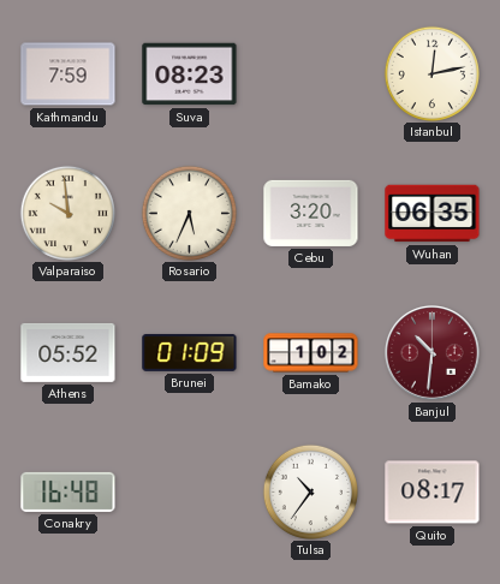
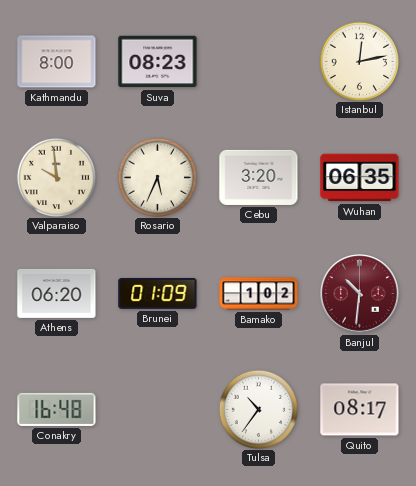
Kathmandu: 7:59 -> 8:00
Athens: 05:52 -> 06:20
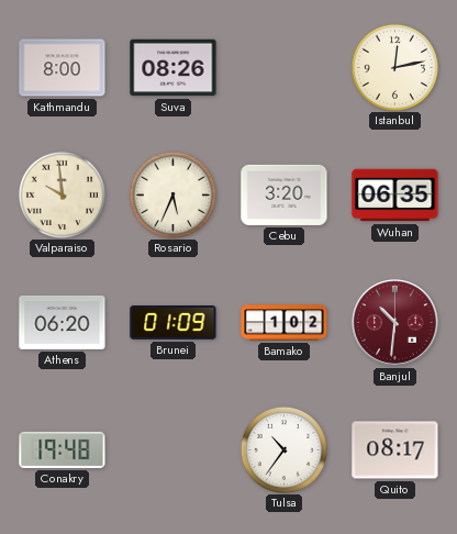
Suva: 08:23 -> 08:26
Conakry: 16:48 -> 19:48
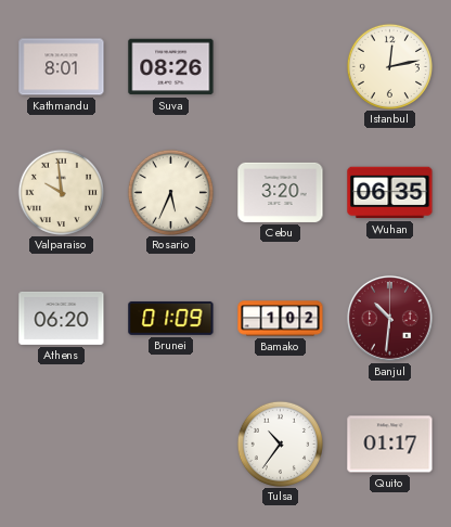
Kathmandu: 8:00 -> 8:01
Conakry: 19:48 -> none
Quito: 08:17 -> 01:17
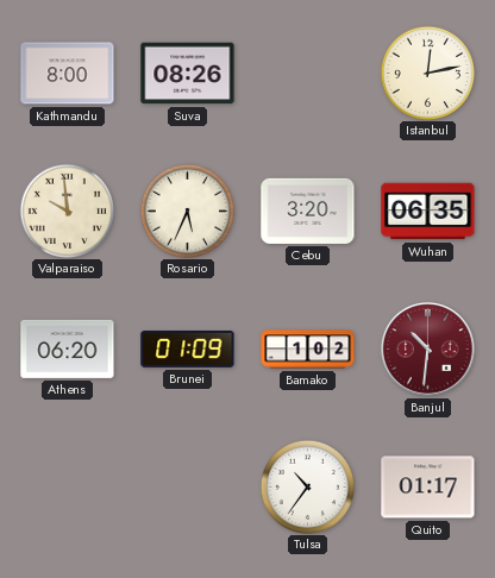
Kathmandu: 8:01 -> 8:00
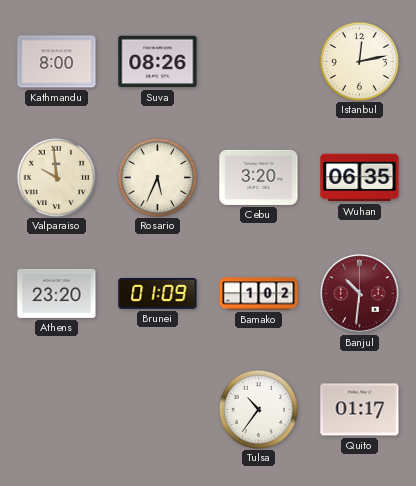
Athens: 06:20 -> 23:20
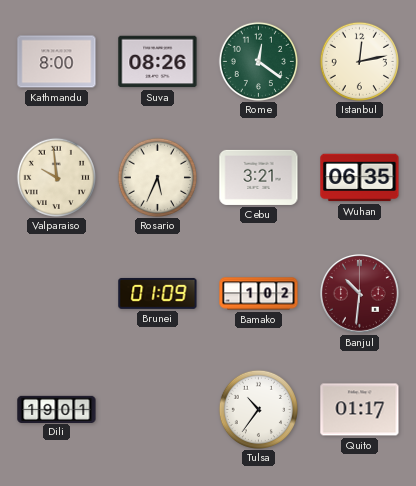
Rome: none -> 12:21
Cebu: 3:20 -> 3:21
Athens: 23:20 -> none
Dili: none -> 19:01
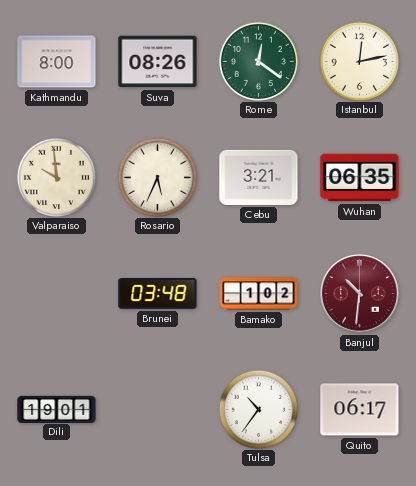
Brunei: 01:09 -> 03:48
Quito: 01:17 -> 06:17
